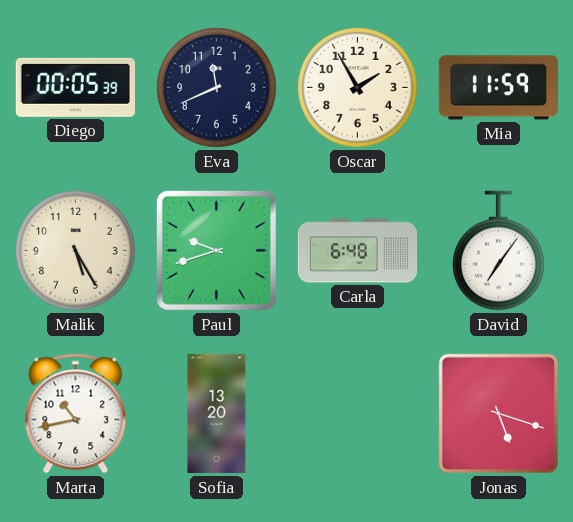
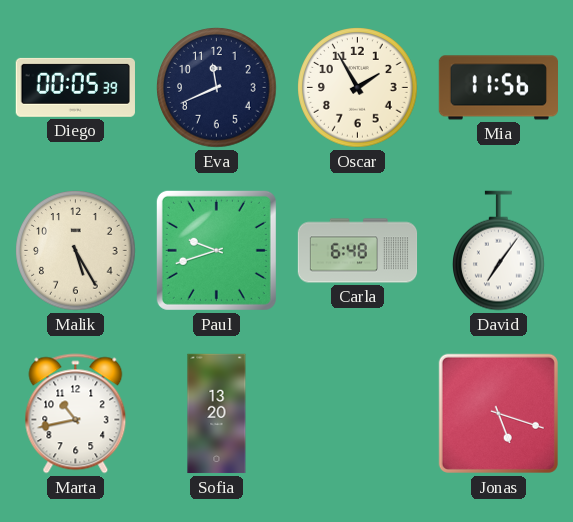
Mia: 11:59 -> 11:56
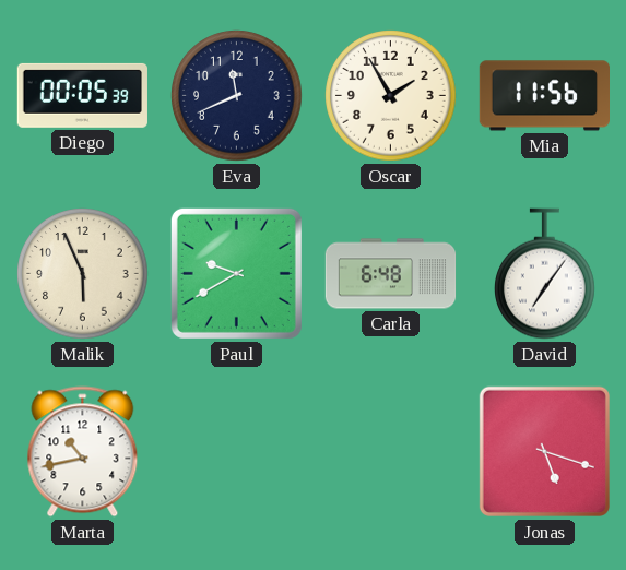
Malik: 5:25 -> 5:56
Paul: 9:42 -> 9:40
Sofia: 13:20 -> none
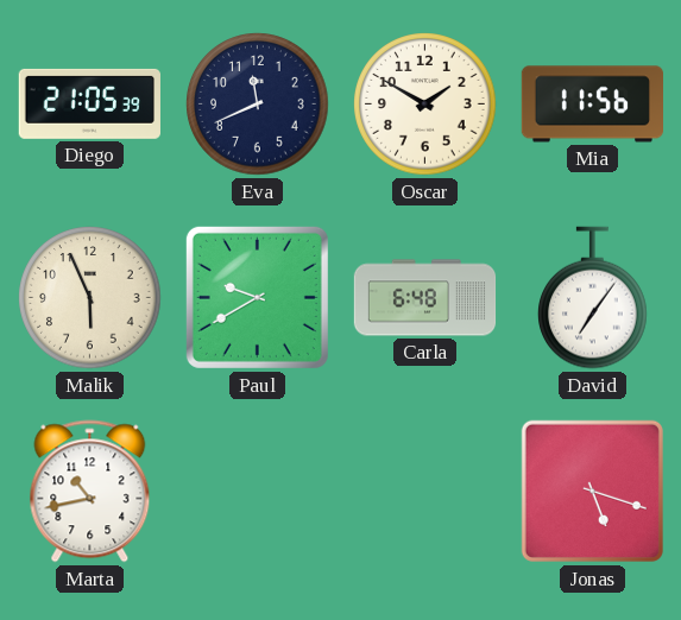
Diego: 00:05 -> 21:05
Oscar: 1:55 -> 1:50
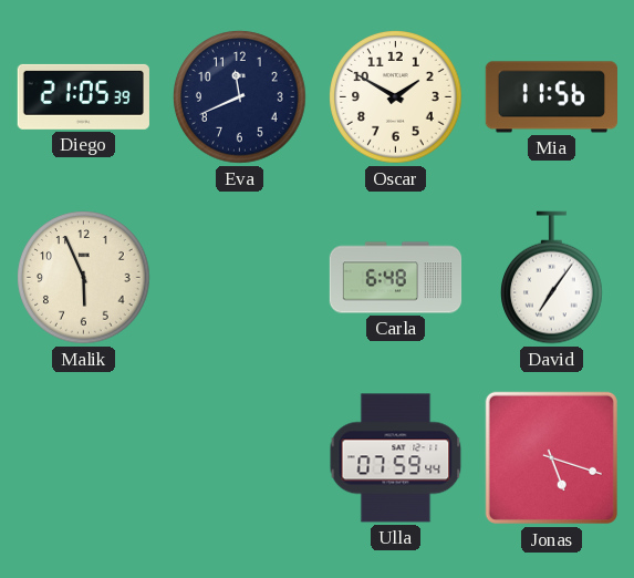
Paul: 9:40 -> none
Marta: 10:43 -> none
Ulla: none -> 07:59
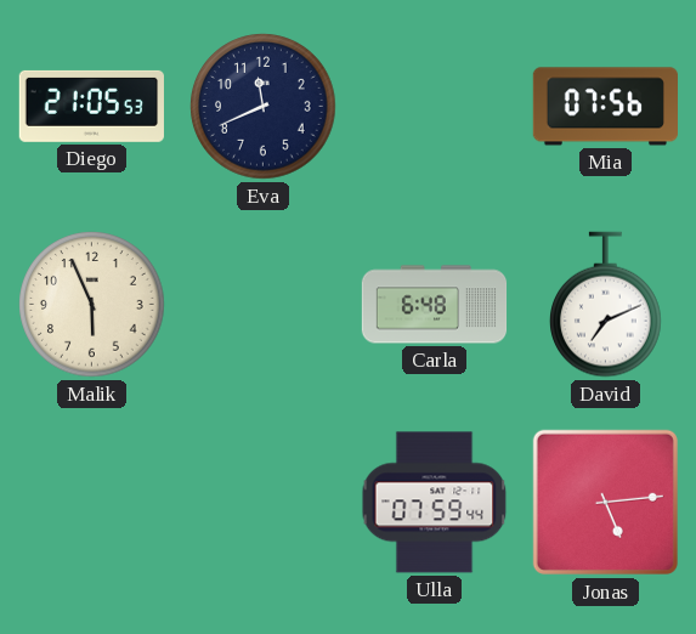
Diego: 21:05:39 -> 21:05:53
Oscar: 1:50 -> none
Mia: 11:56 -> 07:56
David: 7:06 -> 7:11
Jonas: 5:18 -> 5:14
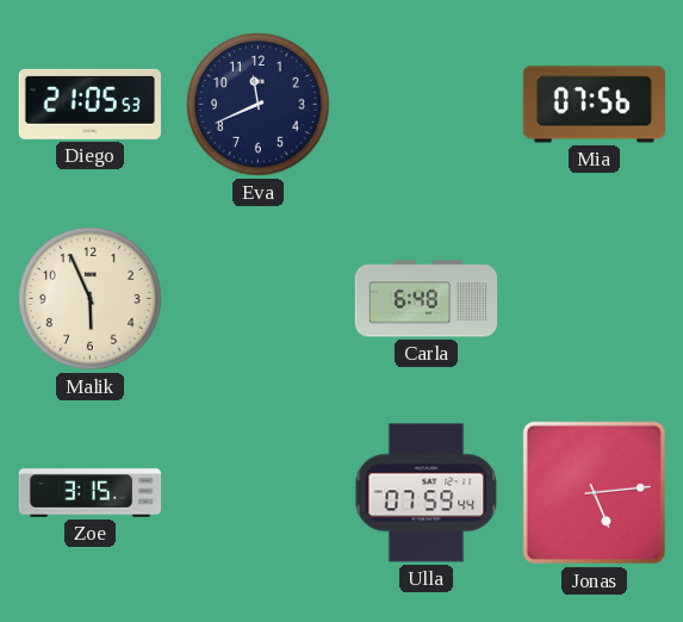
David: 7:11 -> none
Zoe: none -> 3:15
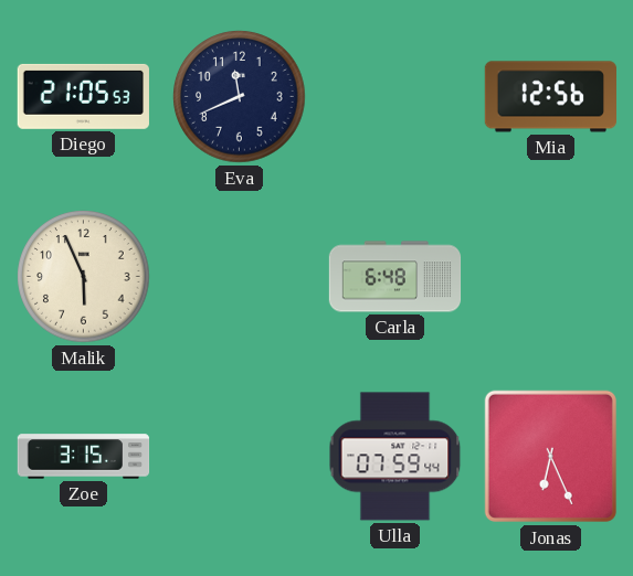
Mia: 07:56 -> 12:56
Jonas: 5:14 -> 6:26
